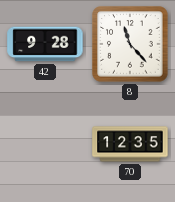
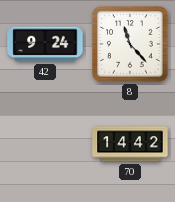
42: 9:28 -> 9:24
70: 12:35 -> 14:42
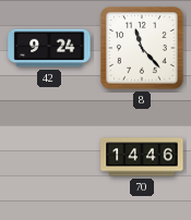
70: 14:42 -> 14:46
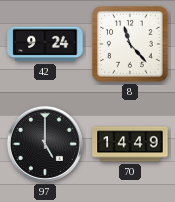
97: none -> 5:00
70: 14:46 -> 14:49
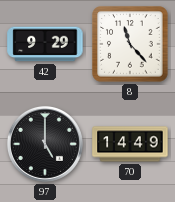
42: 9:24 -> 9:29
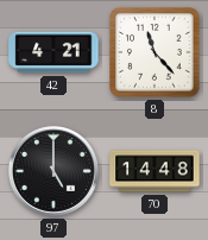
42: 9:29 -> 4:21
70: 14:49 -> 14:48
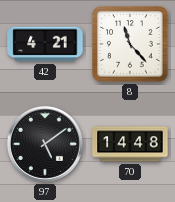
97: 5:00 -> 5:09
